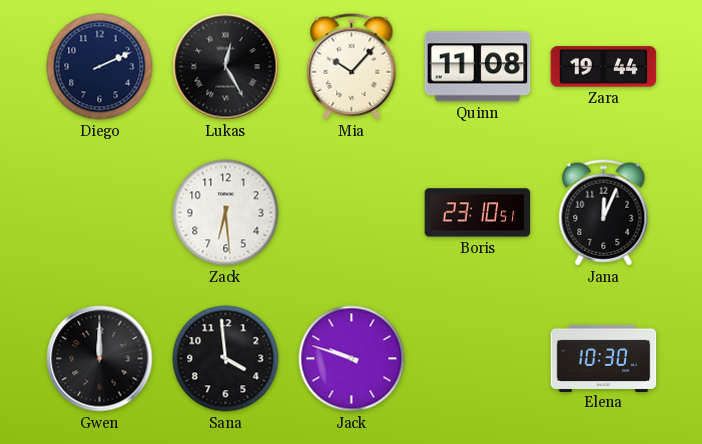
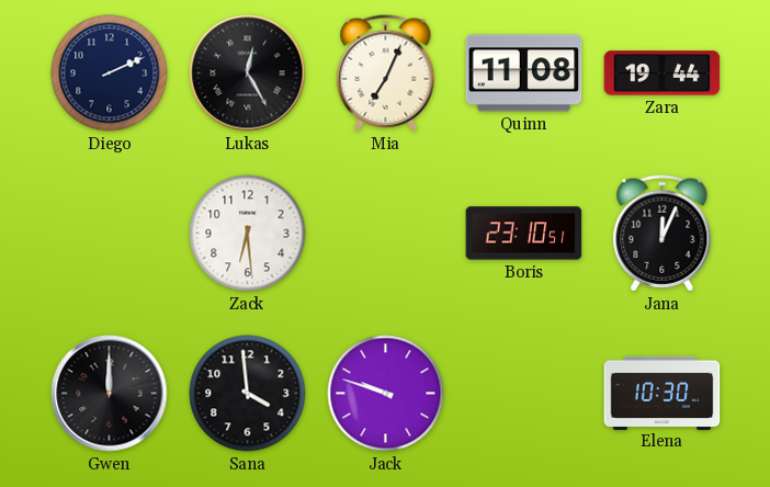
Mia: 10:07 -> 7:04
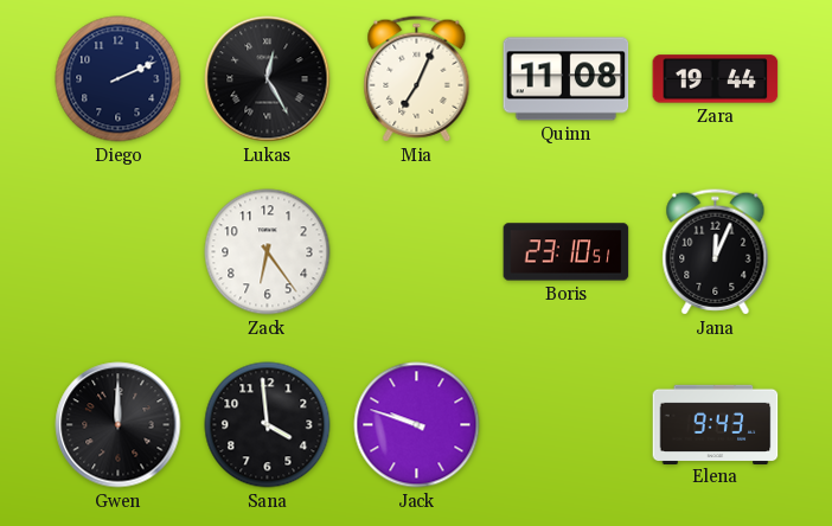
Zack: 6:29 -> 6:24
Elena: 10:30 -> 9:43
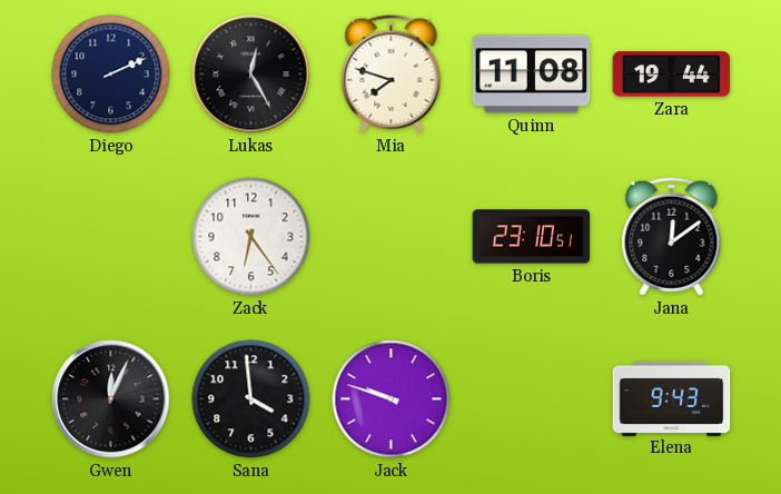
Mia: 7:04 -> 7:48
Jana: 12:04 -> 12:09
Gwen: 12:00 -> 12:04
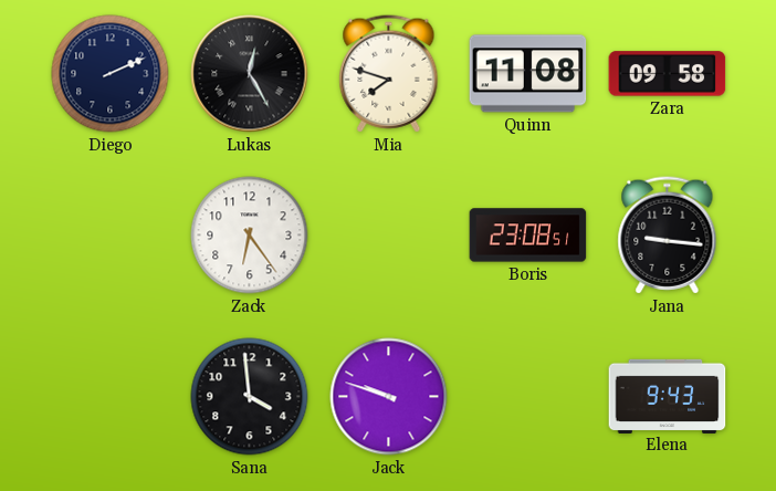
Zara: 19:44 -> 09:58
Boris: 23:10 -> 23:08
Jana: 12:09 -> 9:16
Gwen: 12:04 -> none
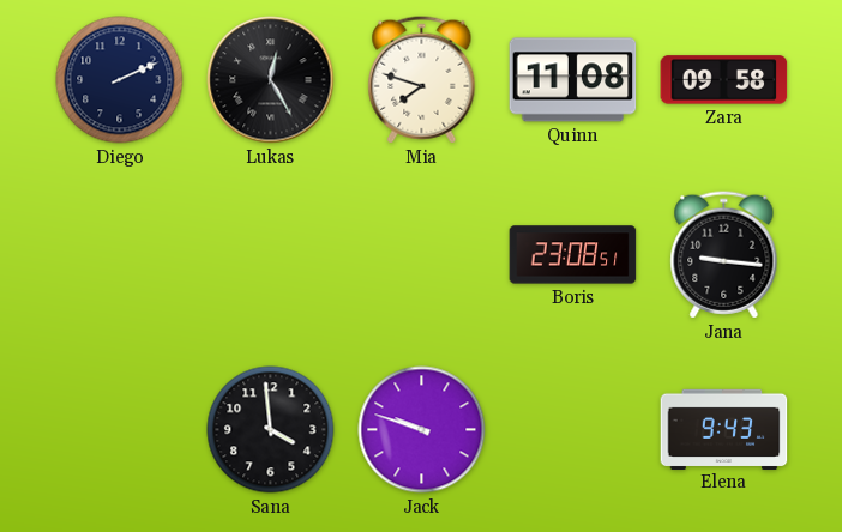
Zack: 6:24 -> none
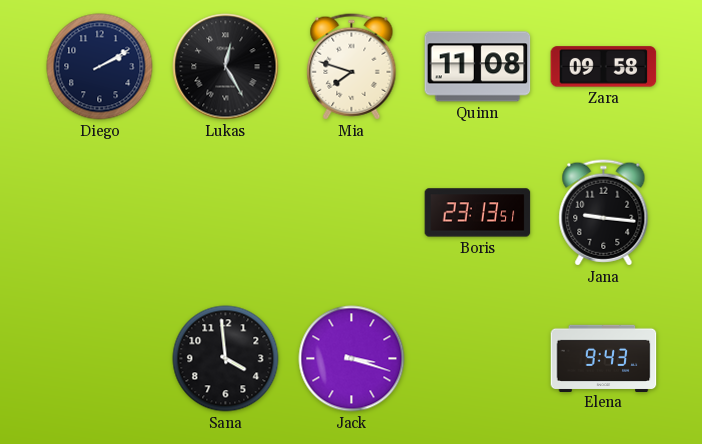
Diego: 2:11 -> 2:10
Boris: 23:08 -> 23:13
Jack: 9:48 -> 3:18
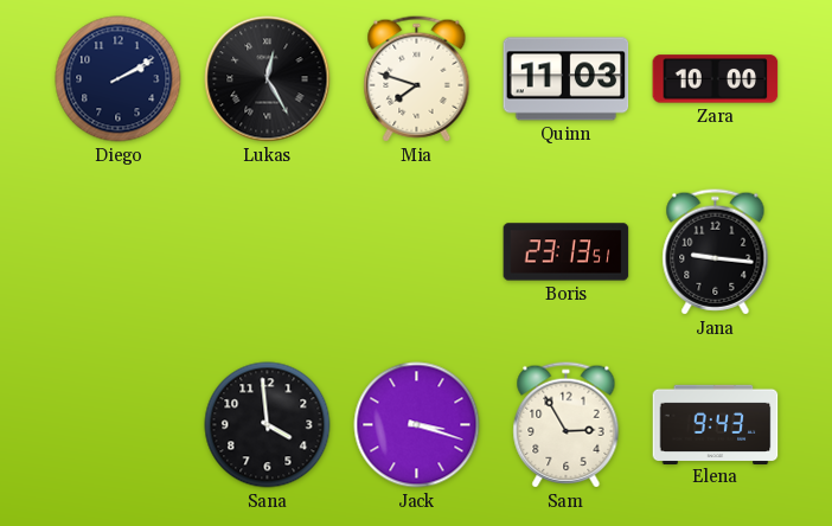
Quinn: 11:08 -> 11:03
Zara: 09:58 -> 10:00
Sam: none -> 2:55
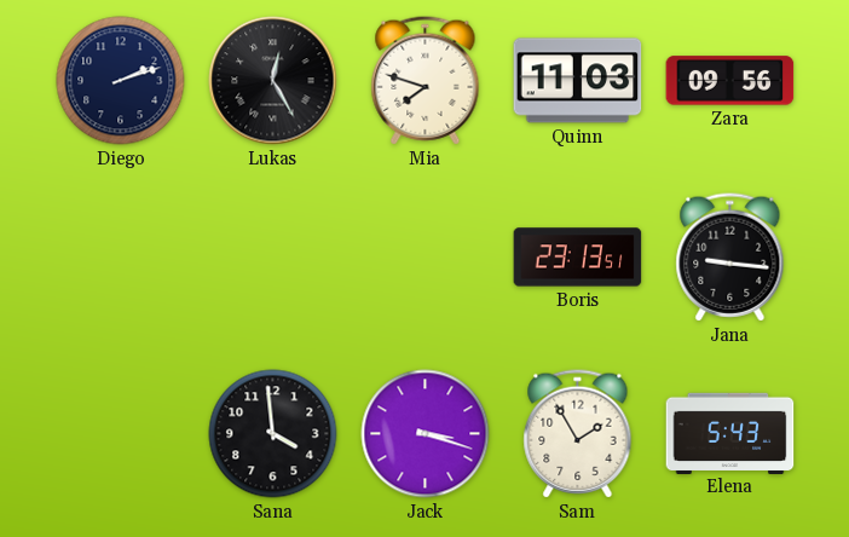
Diego: 2:10 -> 2:12
Zara: 10:00 -> 09:56
Sam: 2:55 -> 1:55
Elena: 9:43 -> 5:43
